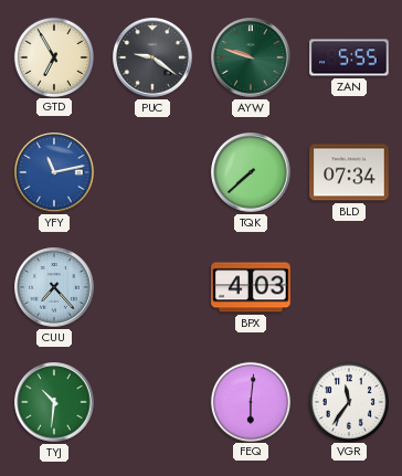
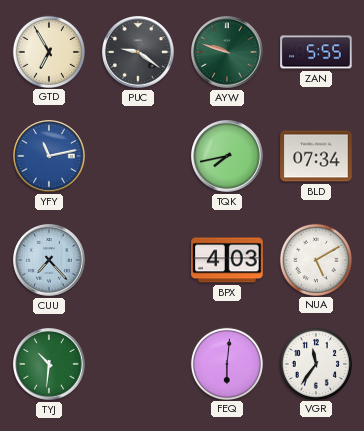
TQK: 7:38 -> 7:43
NUA: none -> 5:10
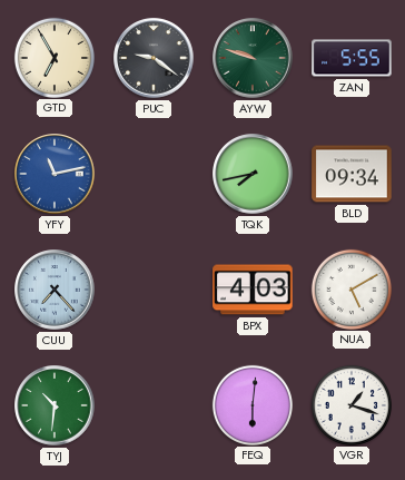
BLD: 07:34 -> 09:34
VGR: 11:36 -> 1:18
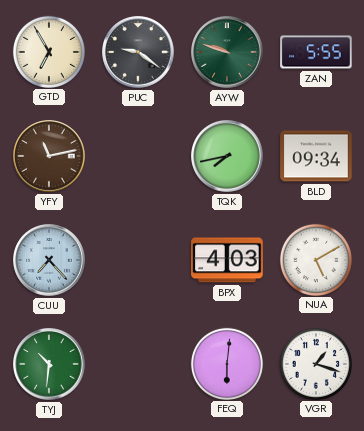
YFY dial: blue -> brown
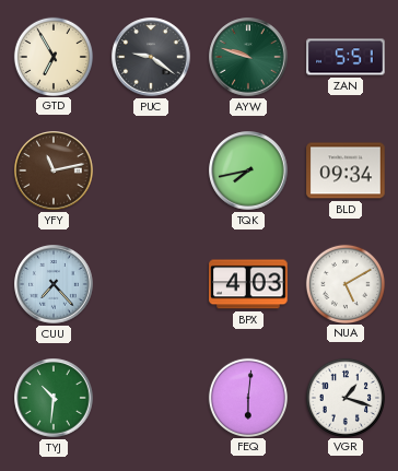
ZAN: 5:55 -> 5:51
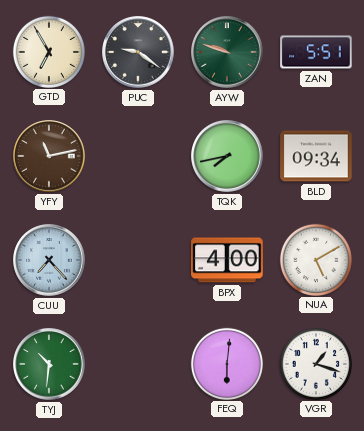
BPX: 4:03 -> 4:00
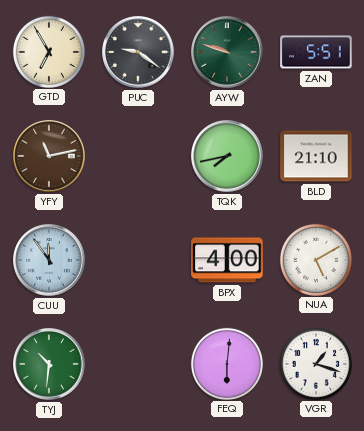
BLD: 09:34 -> 21:10
CUU: 7:23 -> 11:54
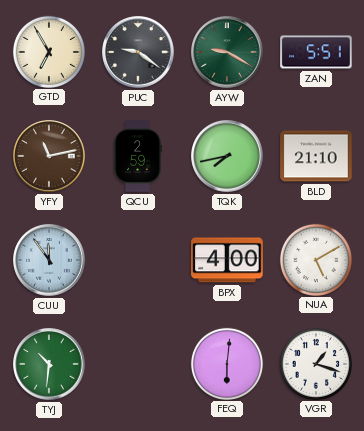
AYW: 9:48 -> 9:20
QCU: none -> 2:59
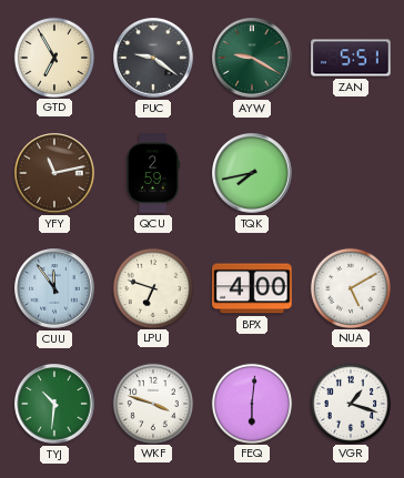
BLD: 21:10 -> none
LPU: none -> 6:48
WKF: none -> 3:48
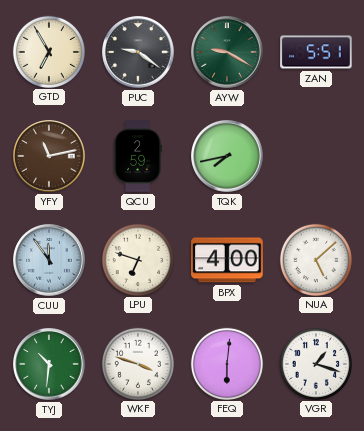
NUA: 5:10 -> 5:08
